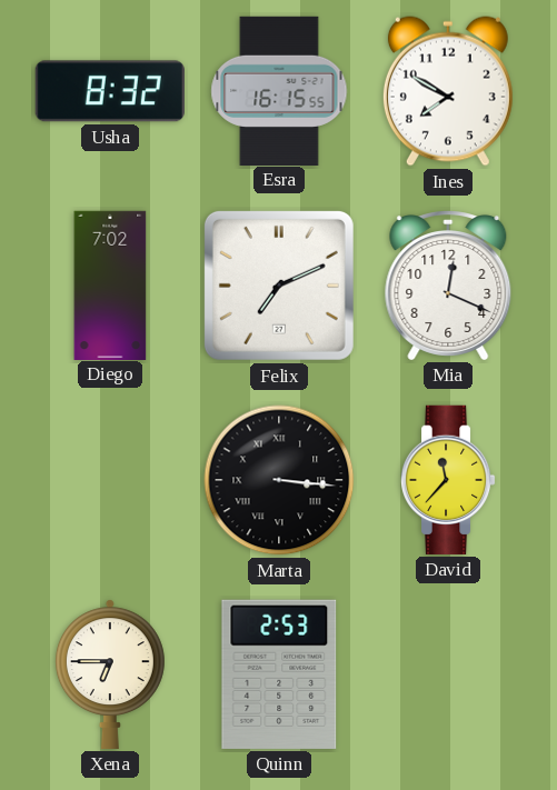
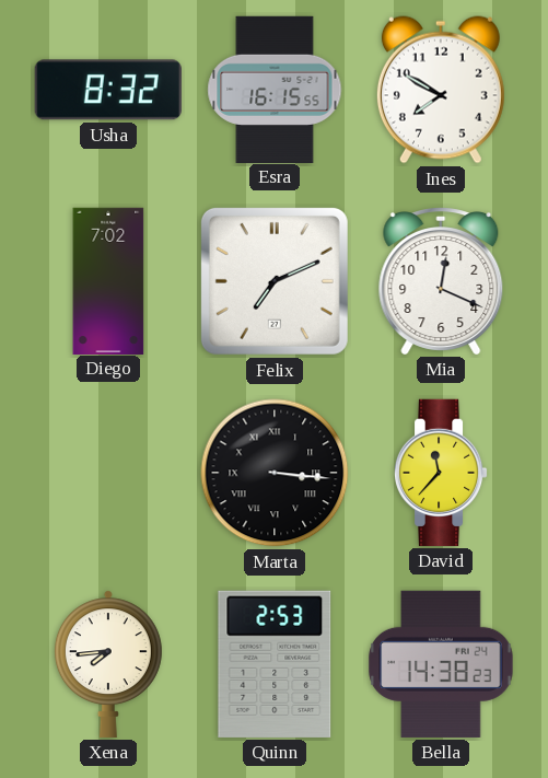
Xena: 6:45 -> 7:44
Bella: none -> 14:38
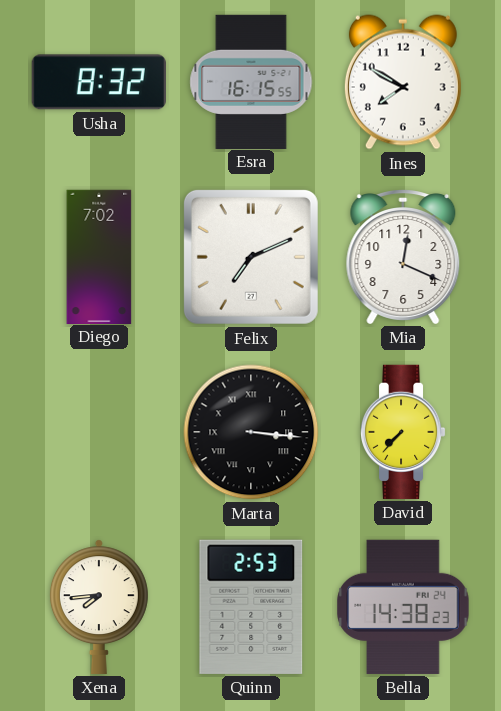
David: 11:37 -> 7:37
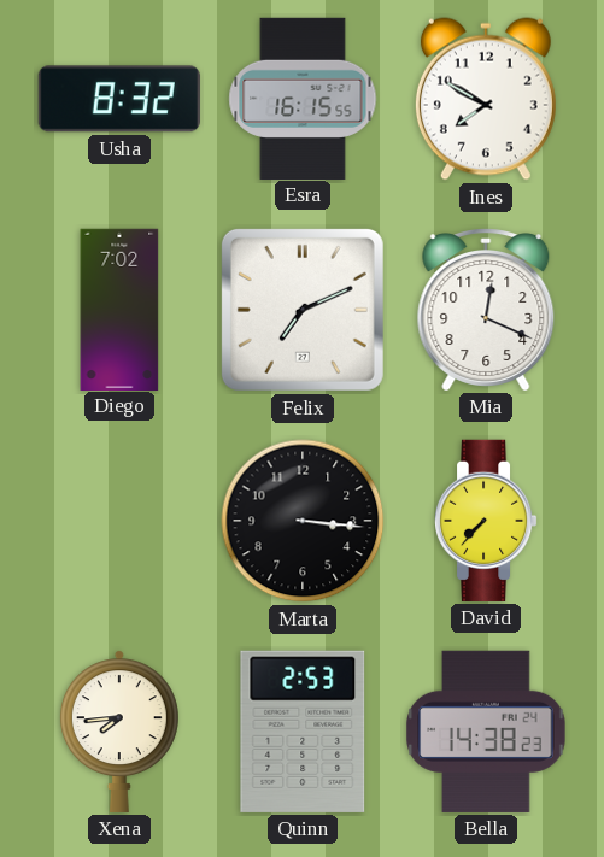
Marta numerals: Roman -> Arabic
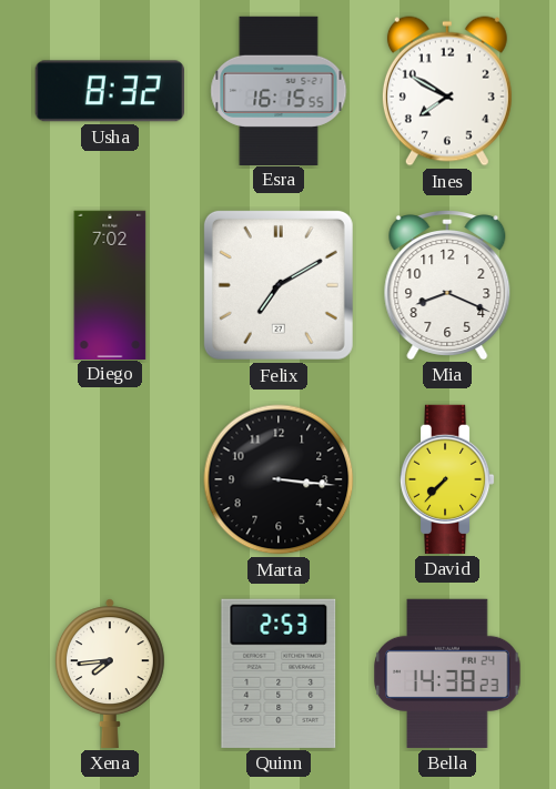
Felix: 7:11 -> 7:10
Mia: 12:19 -> 8:19
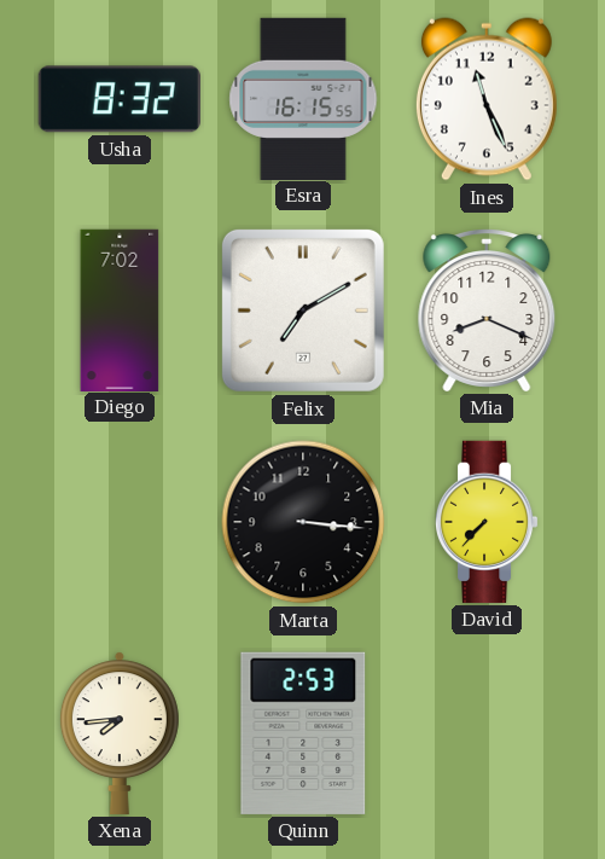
Ines: 7:50 -> 11:26
Bella: 14:38 -> none
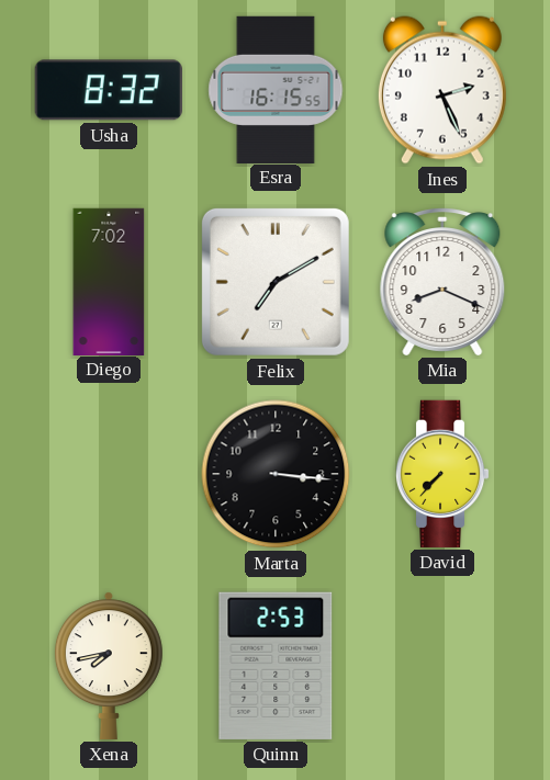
Ines: 11:26 -> 2:26
Xena: 7:44 -> 7:43
